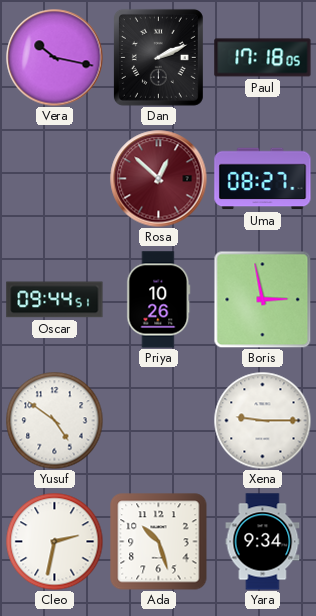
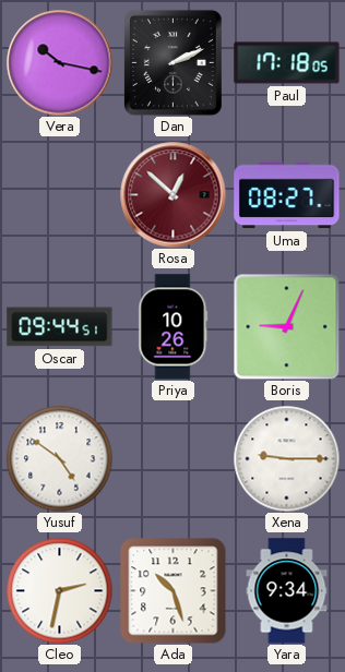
Boris: 2:58 -> 9:04
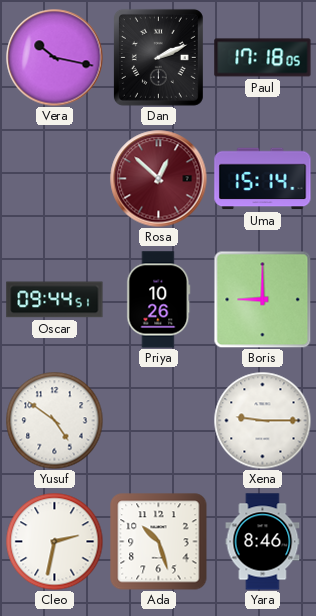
Uma: 08:27 -> 15:14
Boris: 9:04 -> 9:00
Yara: 9:34 -> 8:46
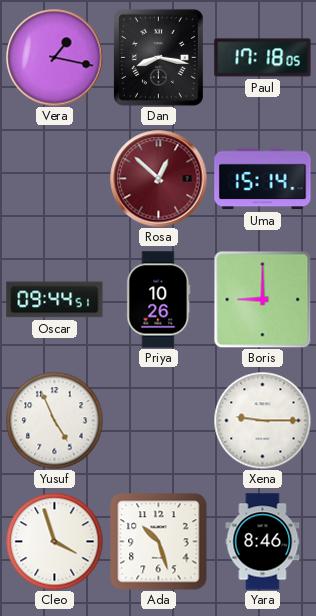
Vera: 10:17 -> 1:17
Dan: 2:11 -> 8:17
Yusuf: 4:51 -> 4:56
Cleo: 2:32 -> 3:57
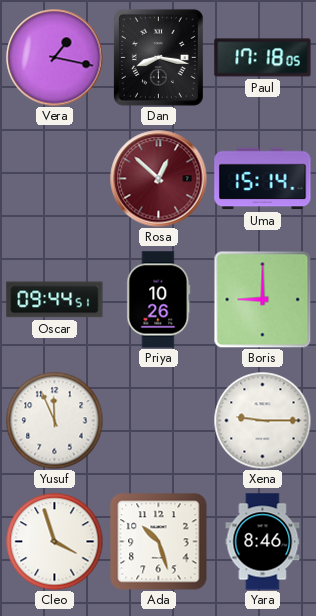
Yusuf: 4:56 -> 11:56
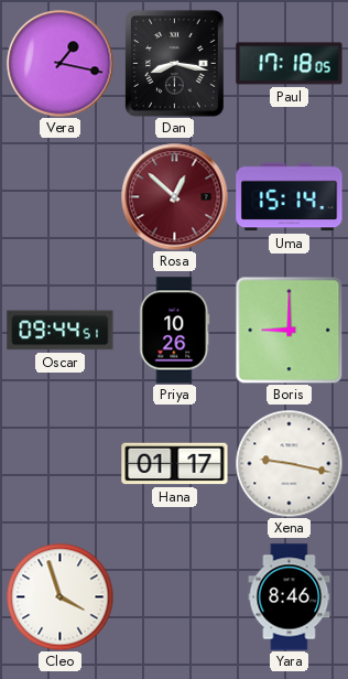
Yusuf: 11:56 -> none
Hana: none -> 01:17
Xena: 9:15 -> 9:17
Ada: 10:27 -> none
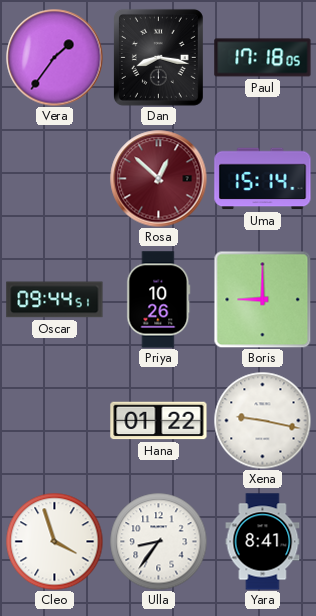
Vera: 1:17 -> 1:36
Hana: 01:17 -> 01:22
Ulla: none -> 8:36
Yara: 8:46 -> 8:41
